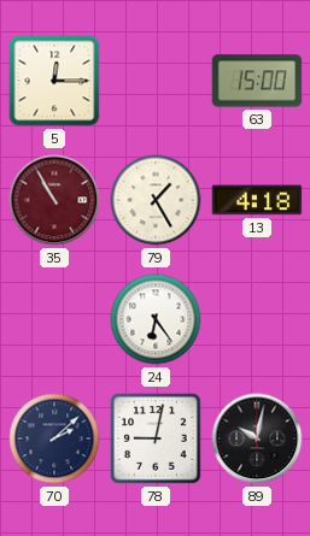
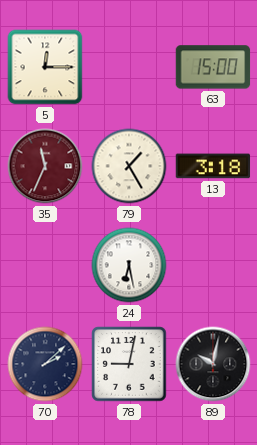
35: 10:55 -> 11:34
13: 4:18 -> 3:18
24: 6:24 -> 6:28
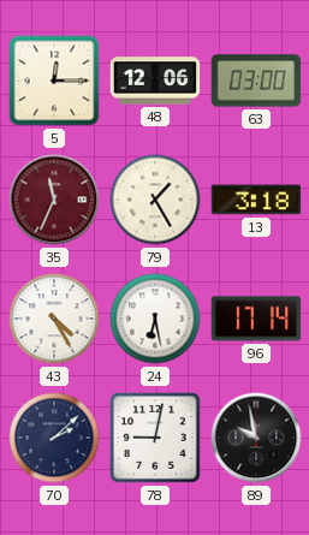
48: none -> 12:06
63: 15:00 -> 03:00
43: none -> 4:25
96: none -> 17:14
89: 10:02 -> 9:58
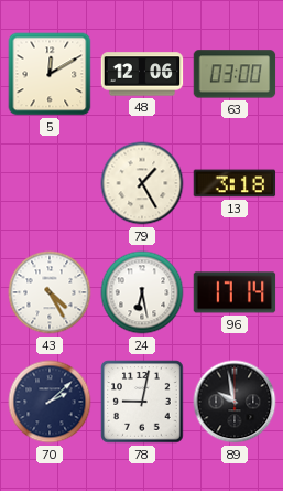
5: 12:15 -> 12:10
35: 11:34 -> none
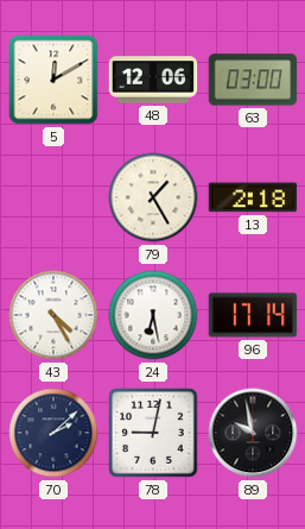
13: 3:18 -> 2:18
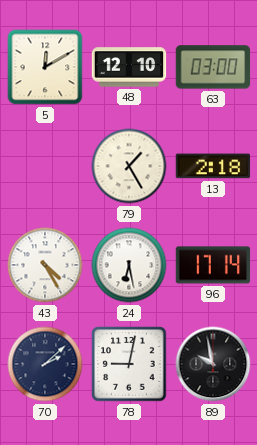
48: 12:06 -> 12:10
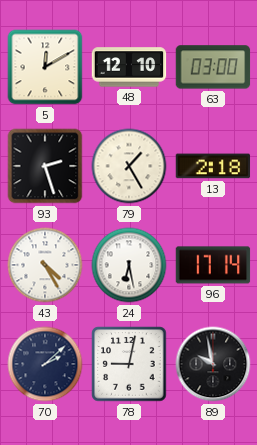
93: none -> 2:27
